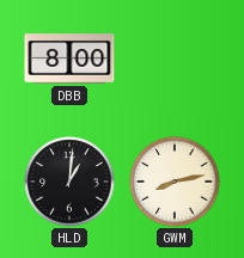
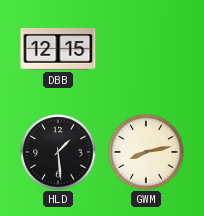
DBB: 8:00 -> 12:15
HLD: 1:01 -> 1:29
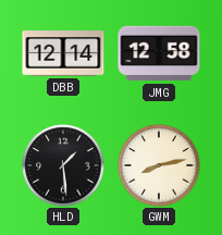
DBB: 12:15 -> 12:14
JMG: none -> 12:58
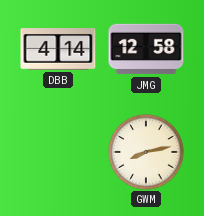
DBB: 12:14 -> 4:14
HLD: 1:29 -> none
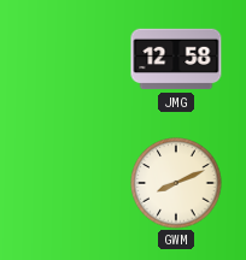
DBB: 4:14 -> none
GWM: 8:13 -> 8:11
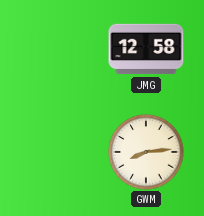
GWM: 8:11 -> 8:14
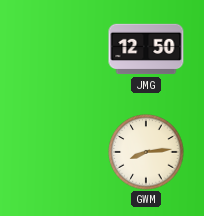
JMG: 12:58 -> 12:50
